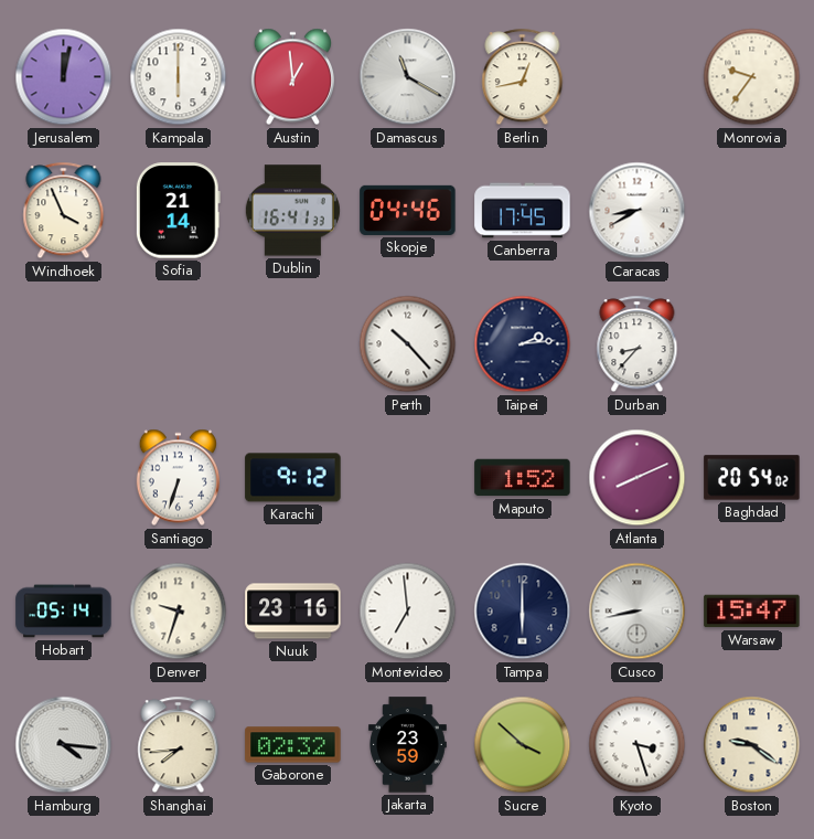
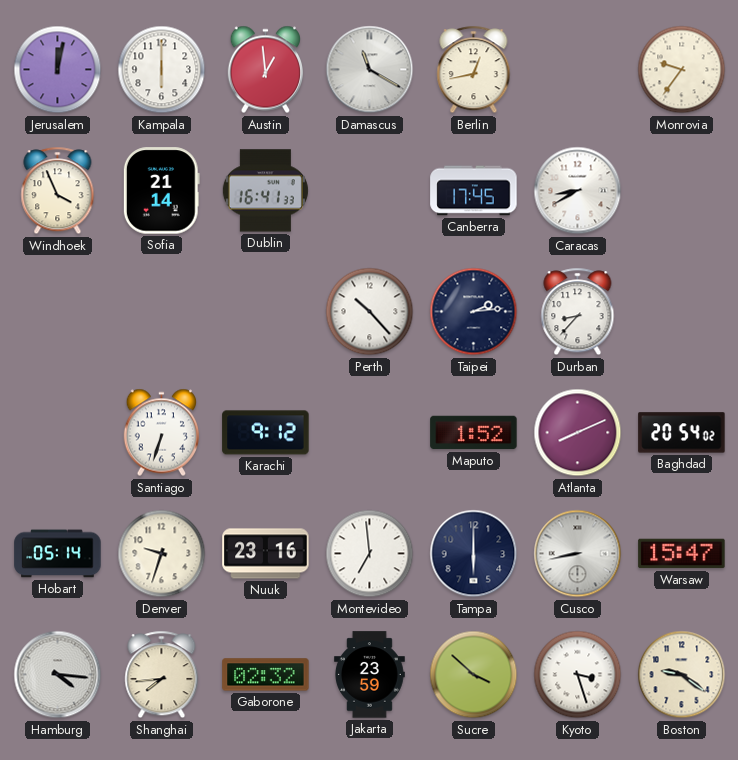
Skopje: 04:46 -> none
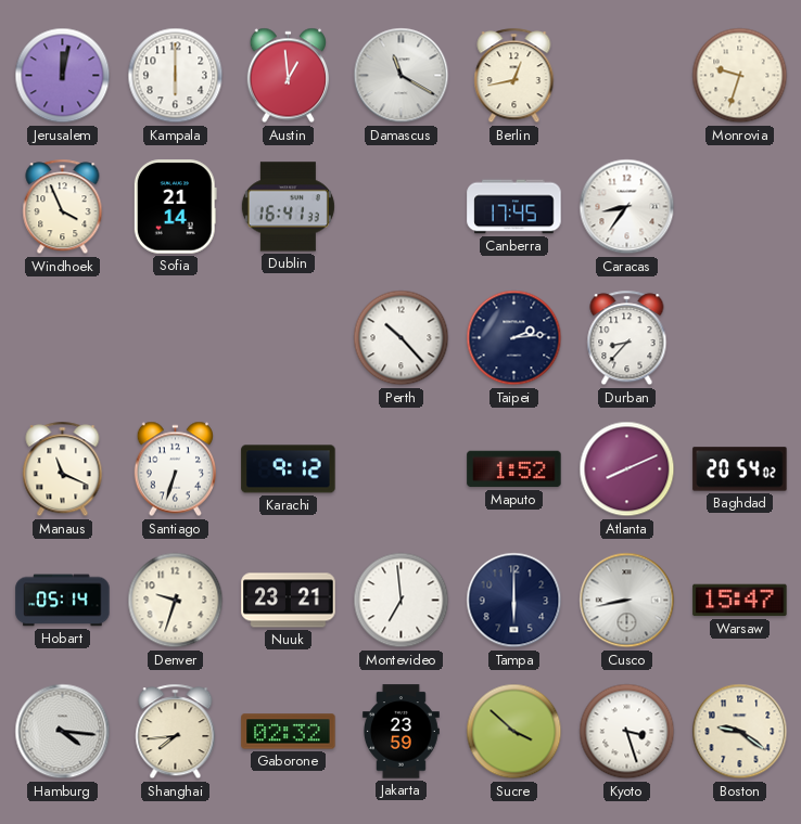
Monrovia: 9:36 -> 9:33
Caracas: 8:40 -> 8:36
Manaus: none -> 11:19
Nuuk: 23:16 -> 23:21
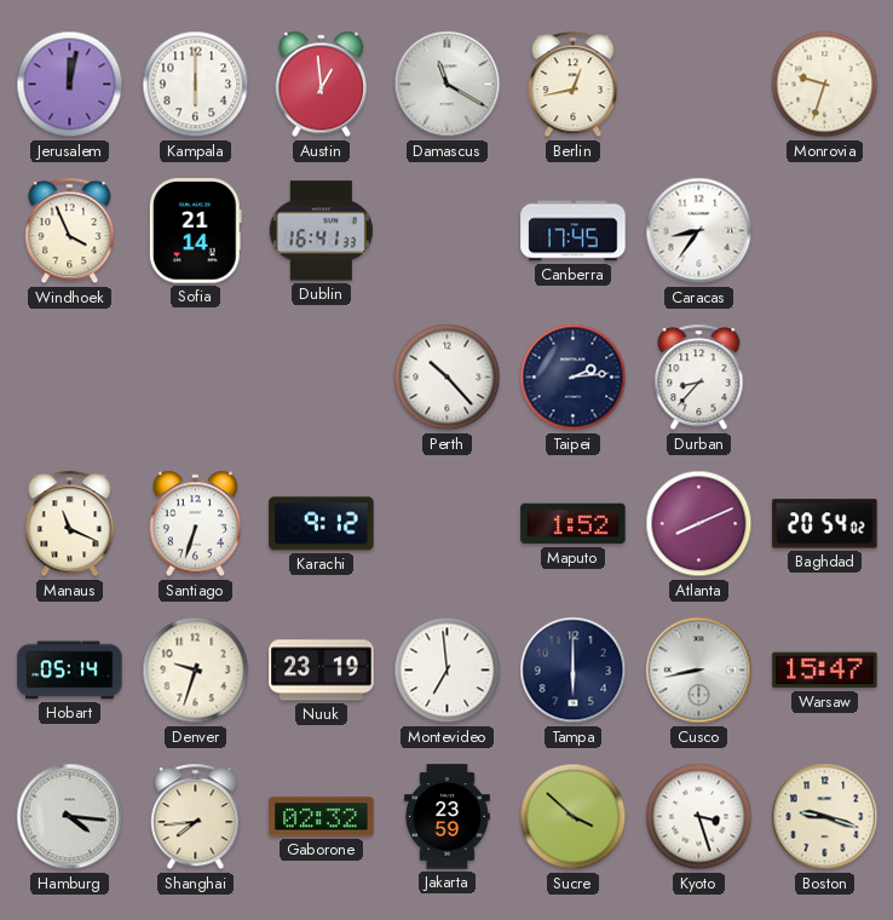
Nuuk: 23:21 -> 23:19
Boston: 9:21 -> 9:18
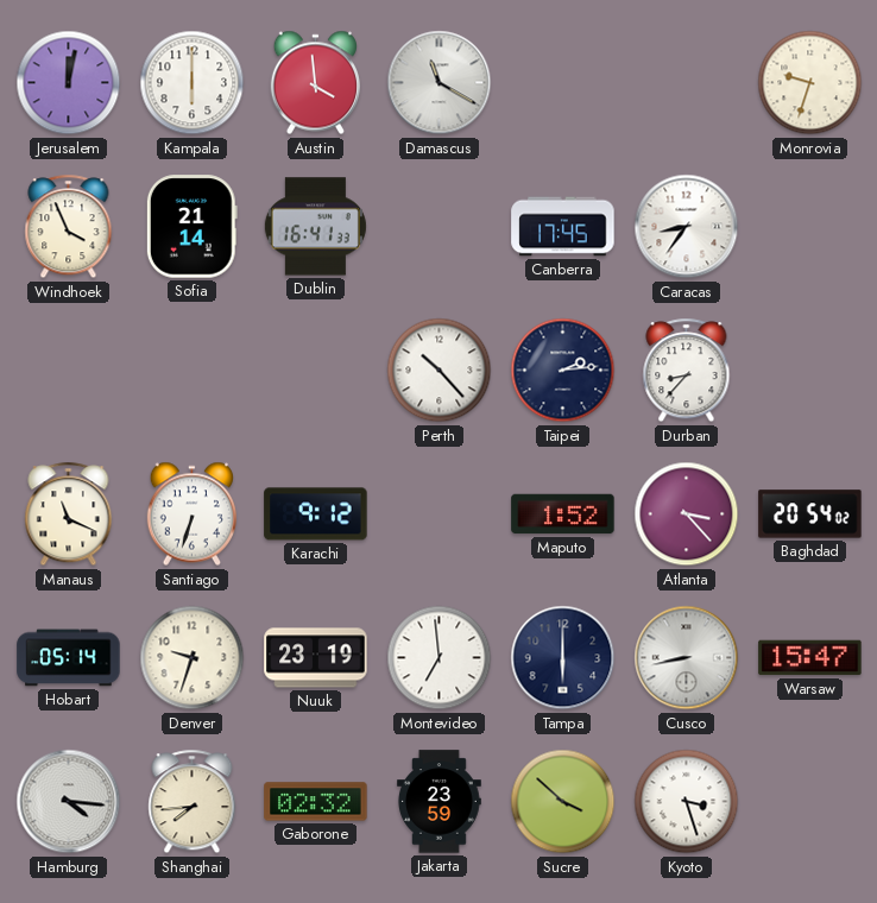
Austin: 12:59 -> 3:59
Berlin: 12:43 -> none
Atlanta: 8:11 -> 3:23
Boston: 9:18 -> none
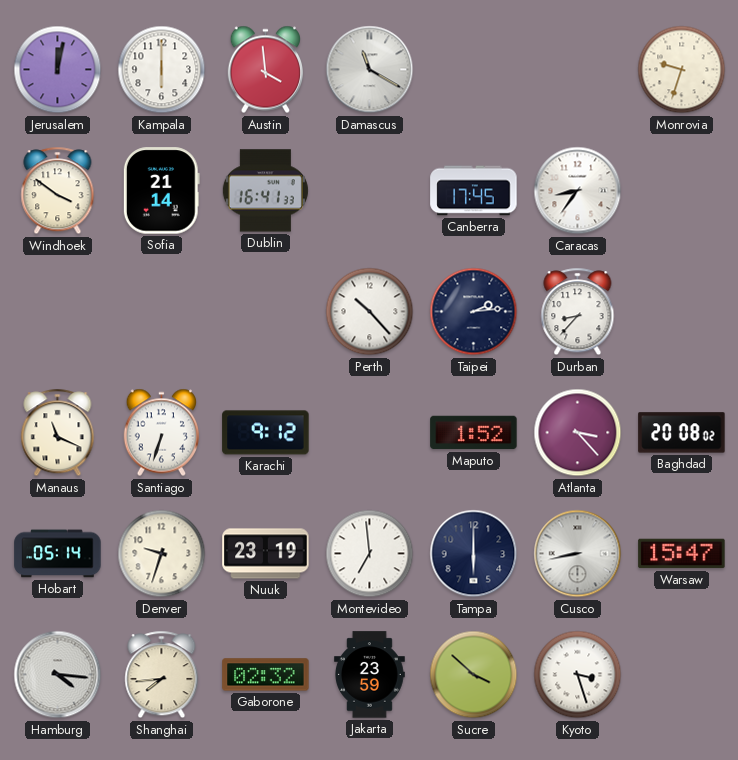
Windhoek: 3:56 -> 3:51
Baghdad: 20:54 -> 20:08
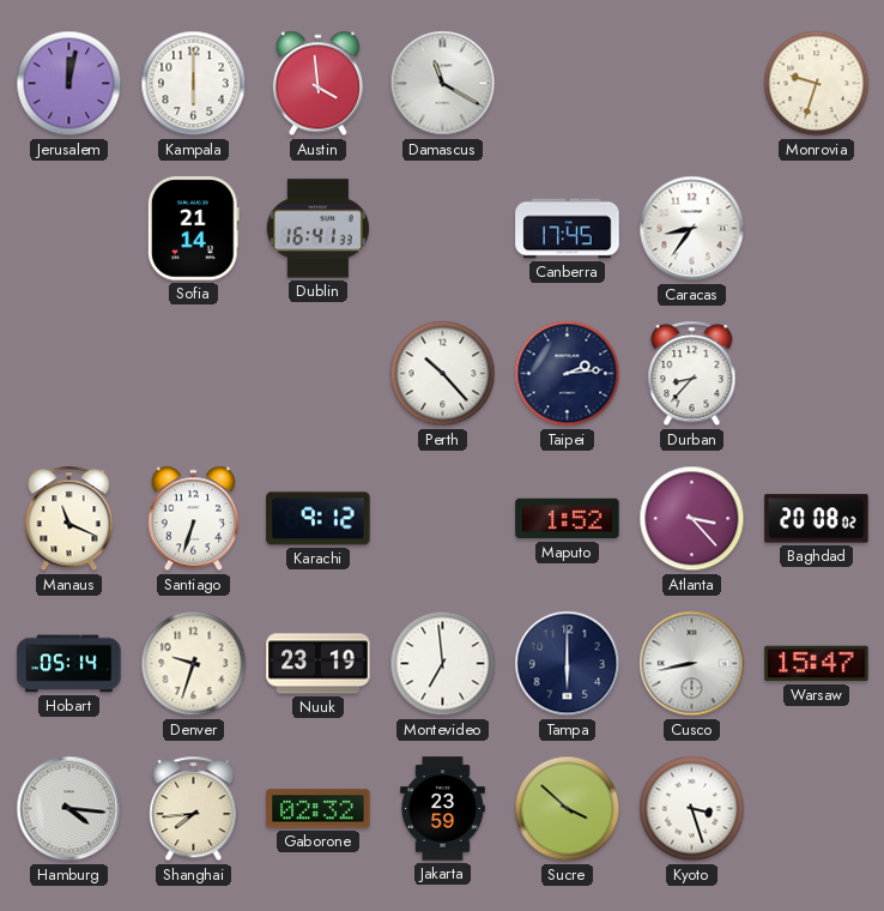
Windhoek: 3:51 -> none
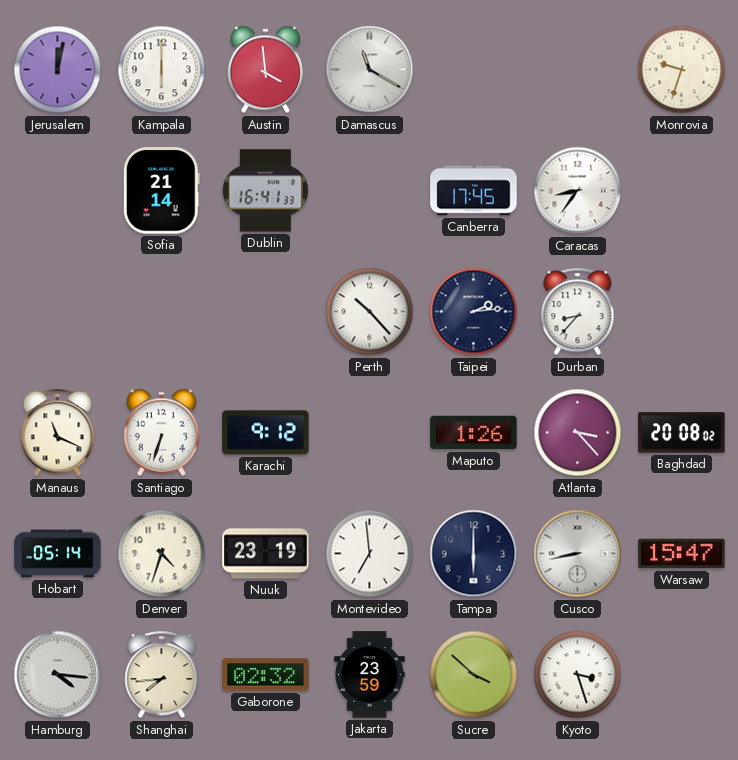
Maputo: 1:52 -> 1:26
Denver: 9:33 -> 4:33
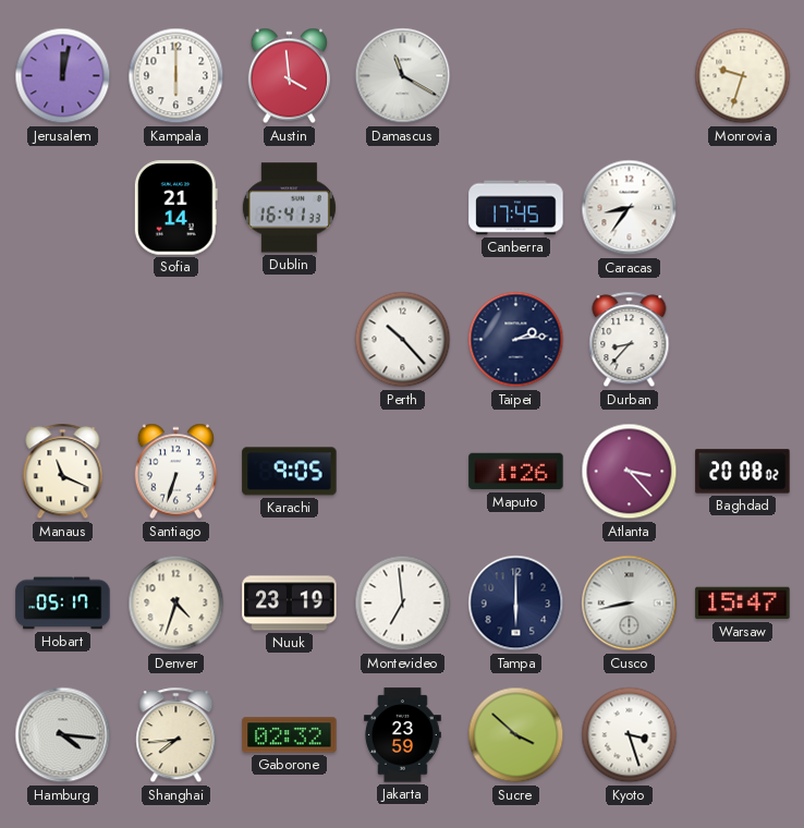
Karachi: 9:12 -> 9:05
Hobart: 05:14 -> 05:17
